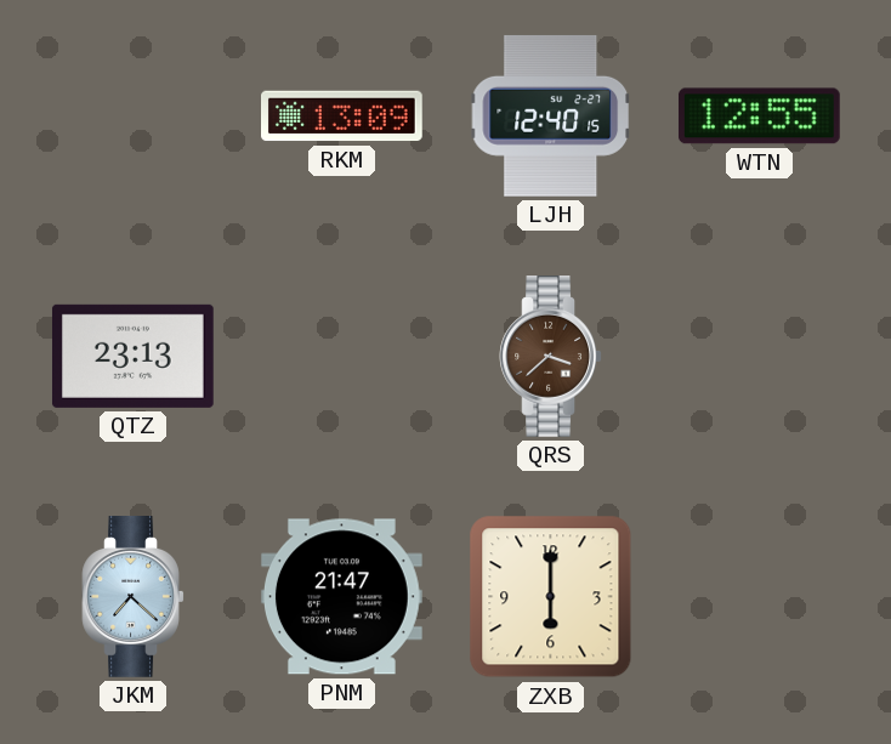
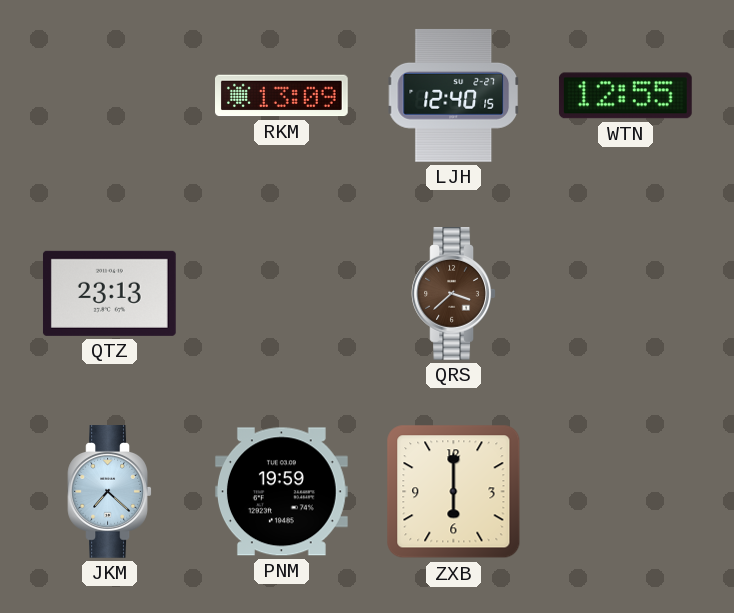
PNM: 21:47 -> 19:59
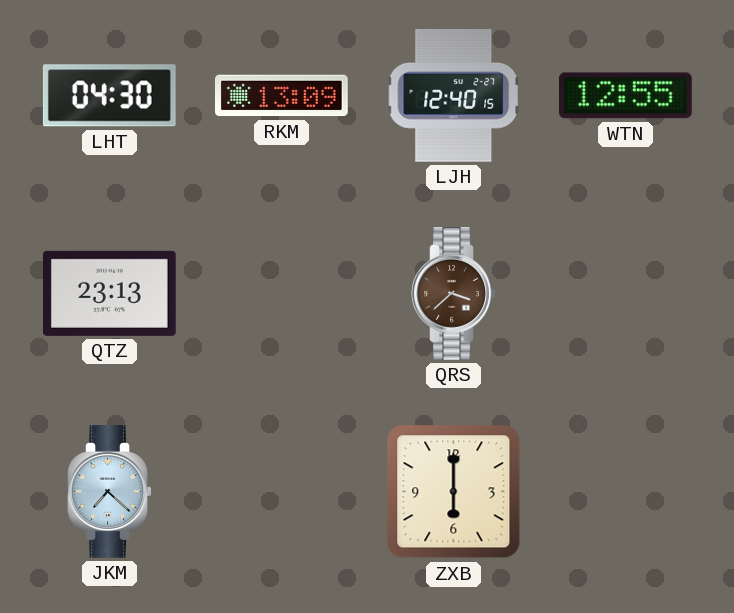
LHT: none -> 04:30
PNM: 19:59 -> none
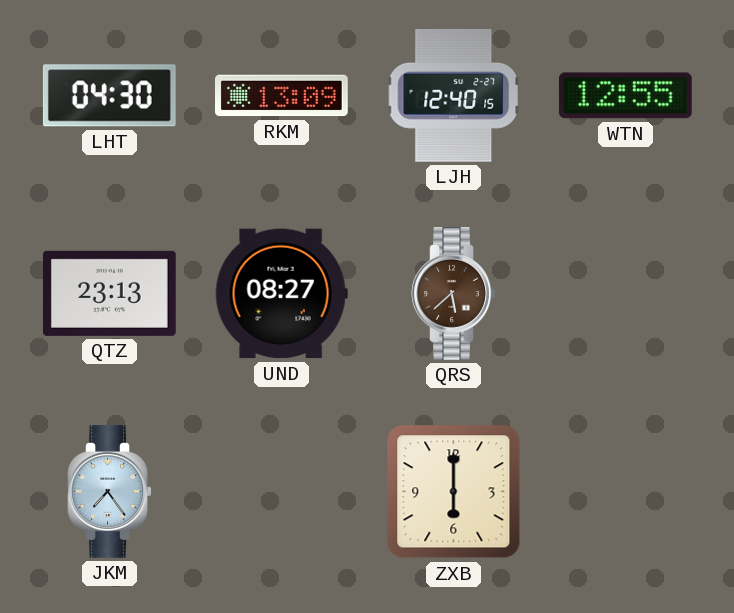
UND: none -> 08:27
QRS: 3:38 -> 5:38
JKM: 7:22 -> 7:24
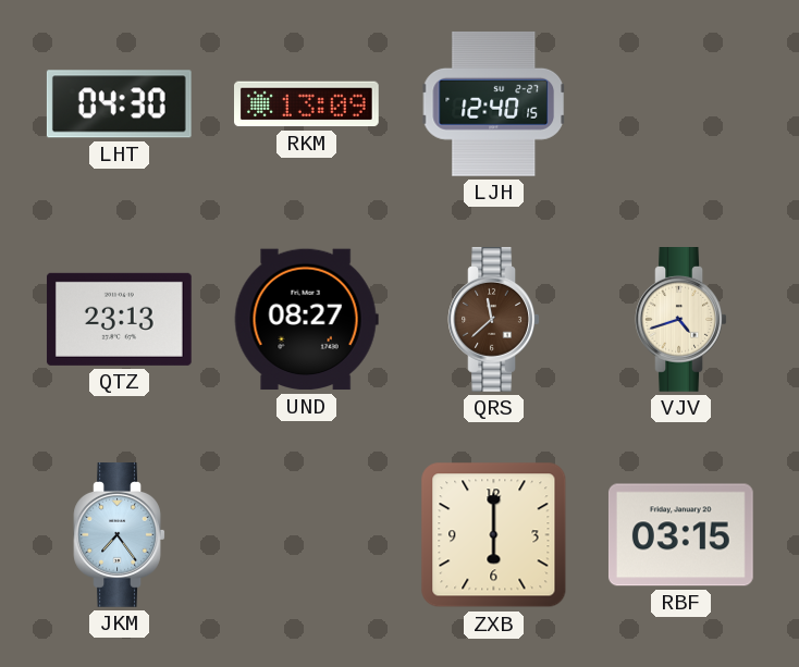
WTN: 12:55 -> none
QRS: 5:38 -> 11:38
VJV: none -> 4:42
RBF: none -> 03:15
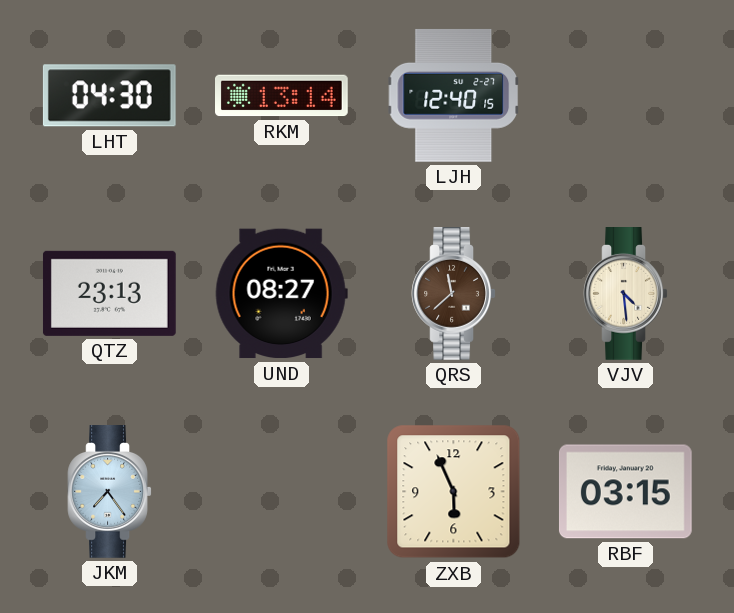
RKM: 13:09 -> 13:14
VJV: 4:42 -> 4:29
ZXB: 6:00 -> 5:56
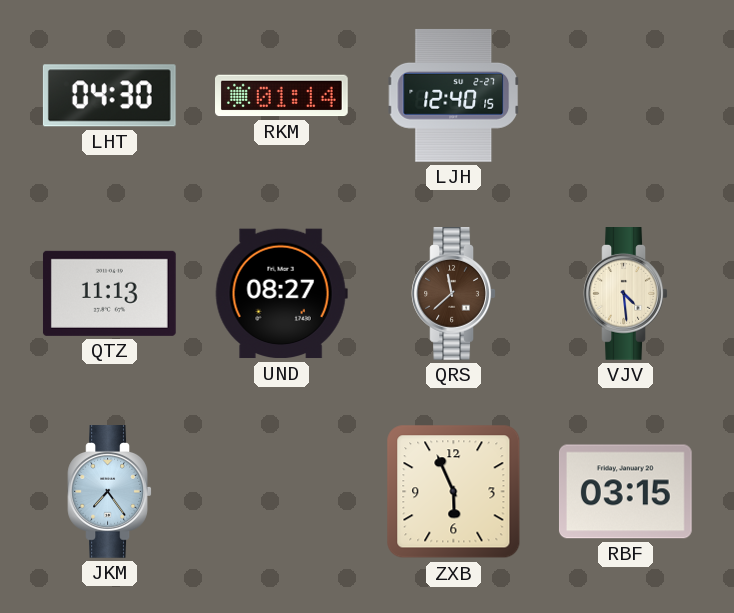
RKM: 13:14 -> 01:14
QTZ: 23:13 -> 11:13
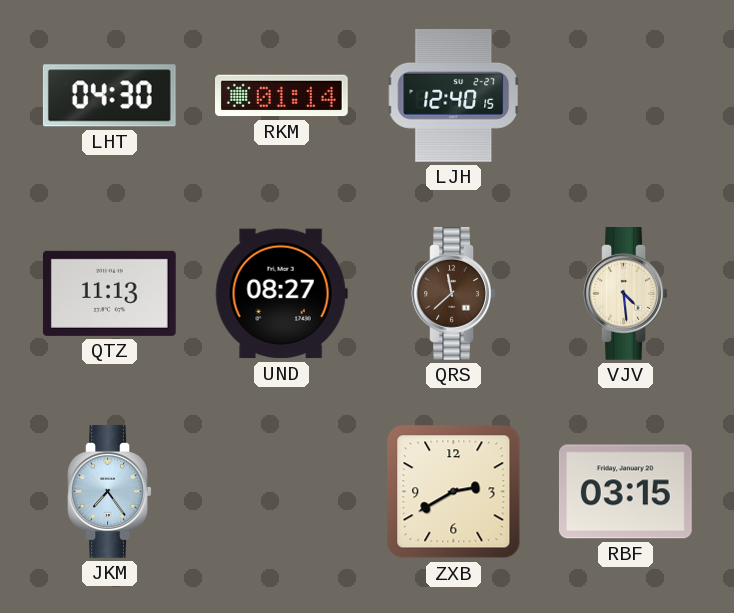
ZXB: 5:56 -> 2:40
